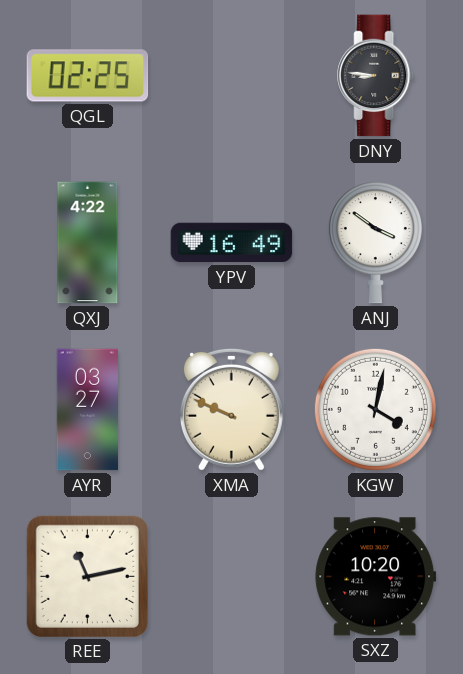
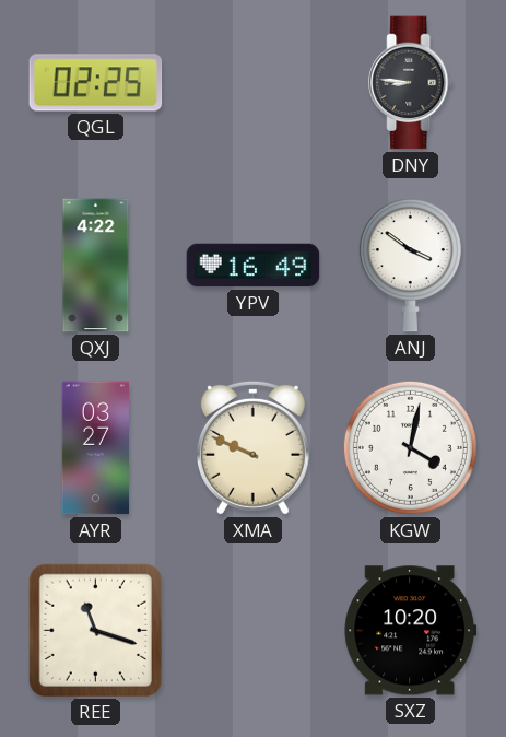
REE: 11:13 -> 11:18
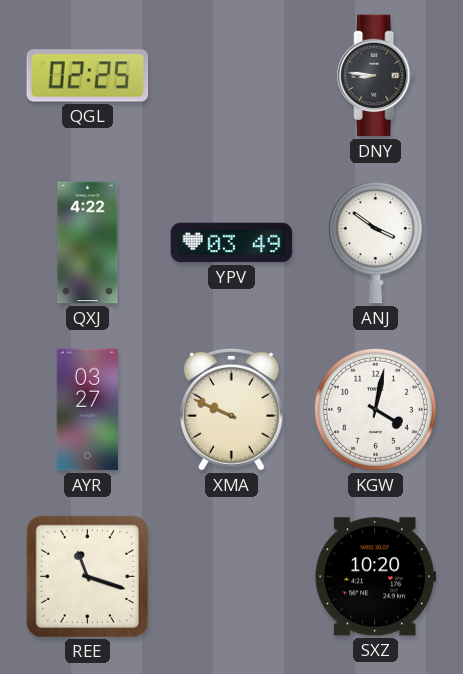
YPV: 16:49 -> 03:49
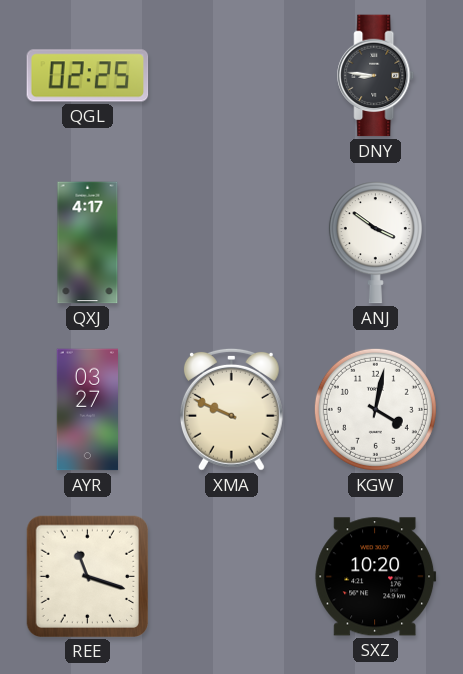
QXJ: 4:22 -> 4:17
YPV: 03:49 -> none
